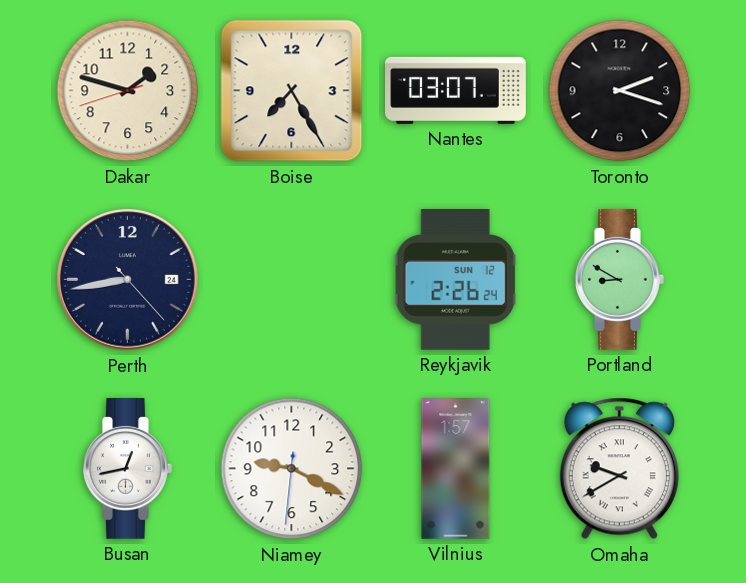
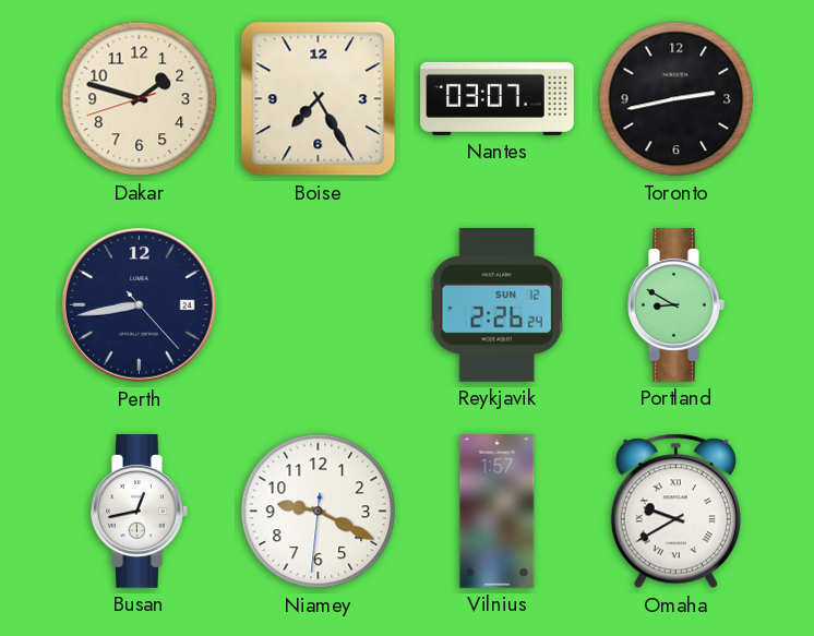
Toronto: 2:18 -> 2:43
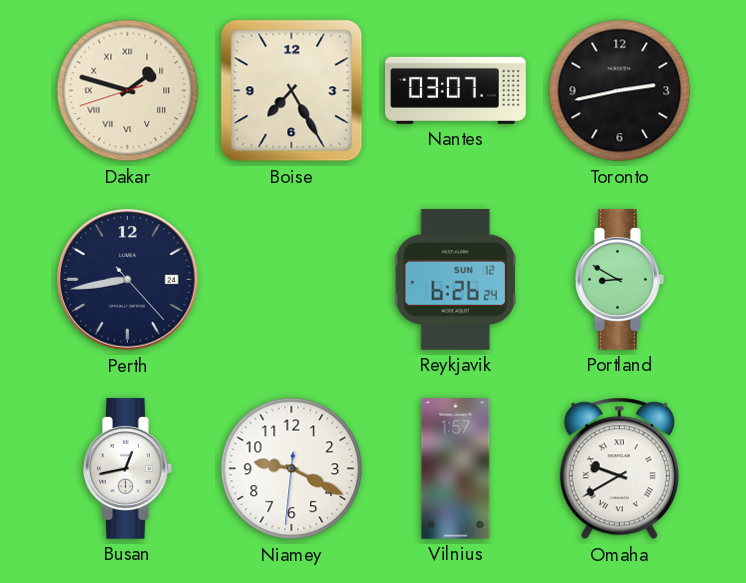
Dakar numerals: Arabic -> Roman
Reykjavik: 2:26 -> 6:26
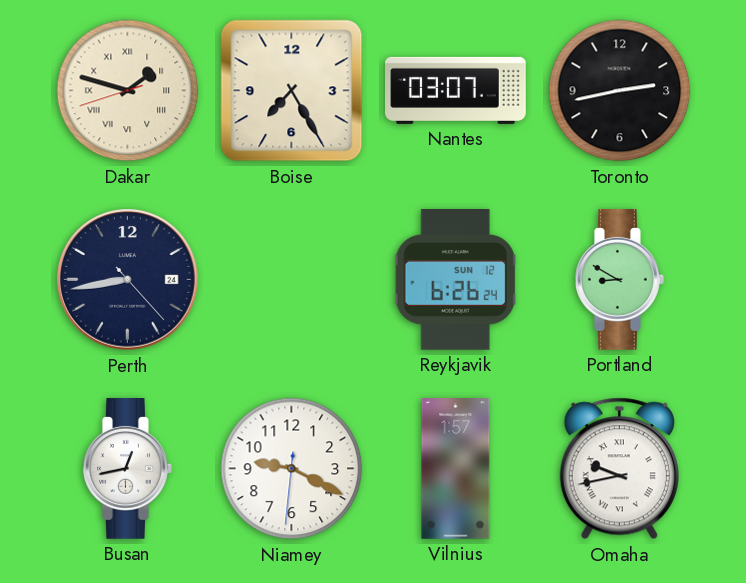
Omaha: 9:40 -> 9:43
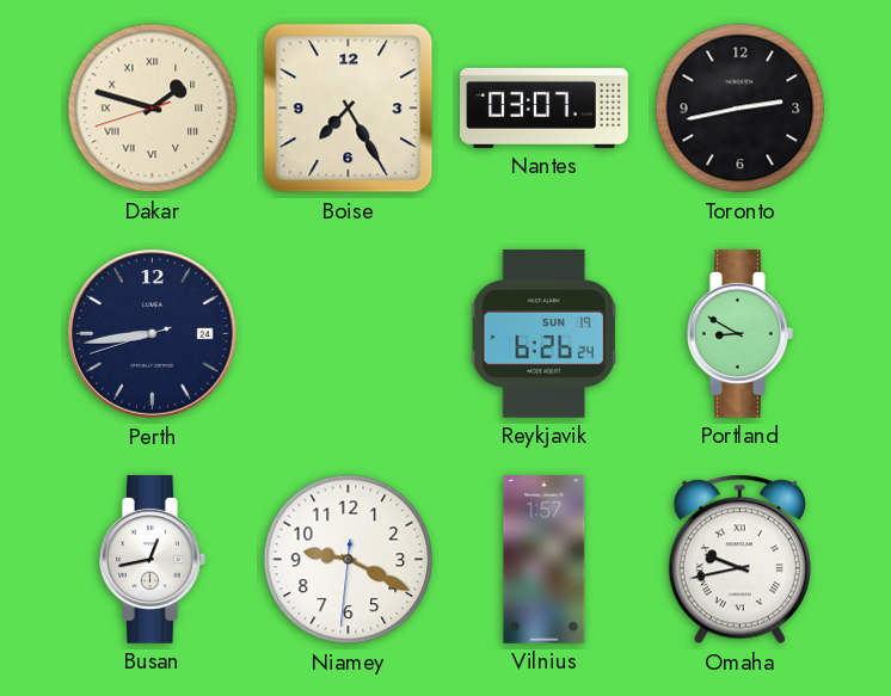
Perth: 8:43:23 -> 8:43:42
Reykjavik date: SUN 12 -> SUN 19
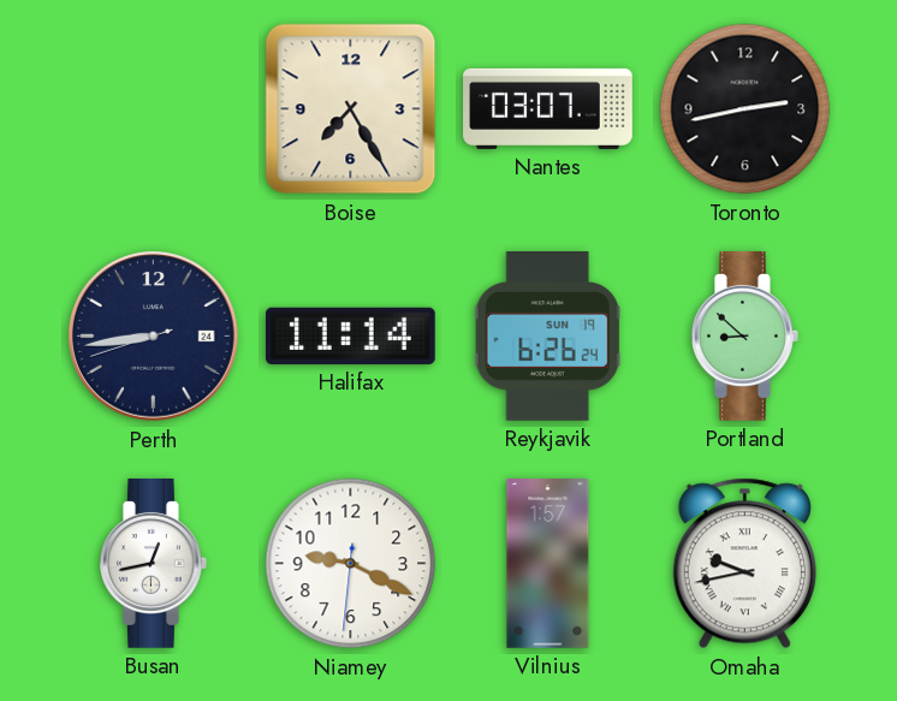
Dakar: 1:47 -> none
Halifax: none -> 11:14
Portland: 8:50 -> 8:52
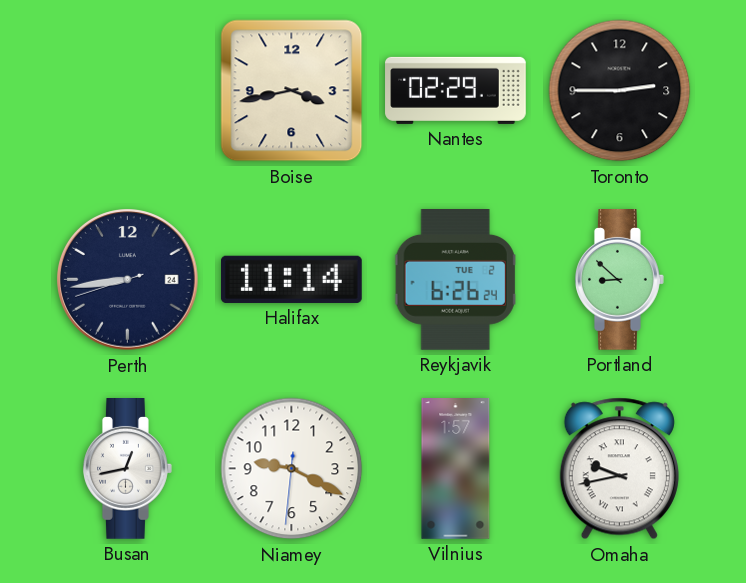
Boise: 7:25 -> 3:43
Nantes: 03:07 -> 02:29
Toronto: 2:43 -> 2:45
Reykjavik date: SUN 19 -> TUE 2
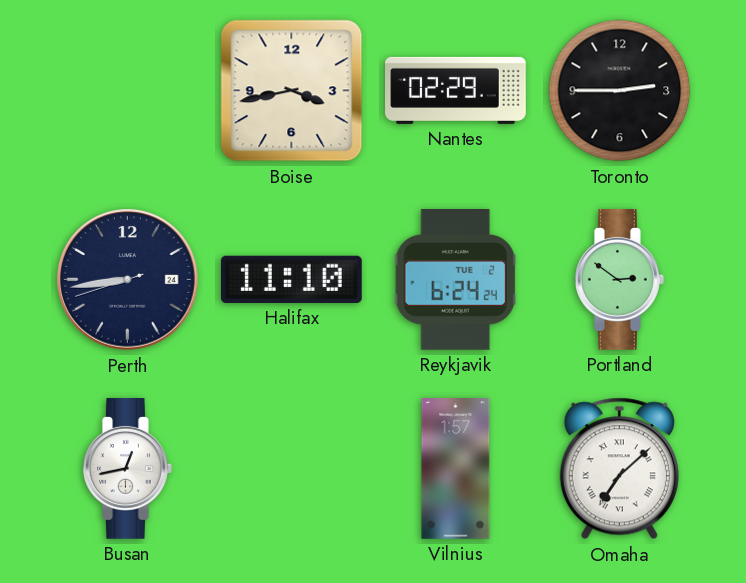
Halifax: 11:14 -> 11:10
Reykjavik: 6:26 -> 6:24
Portland: 8:52 -> 2:51
Niamey: 9:19 -> none
Omaha: 9:43 -> 7:08
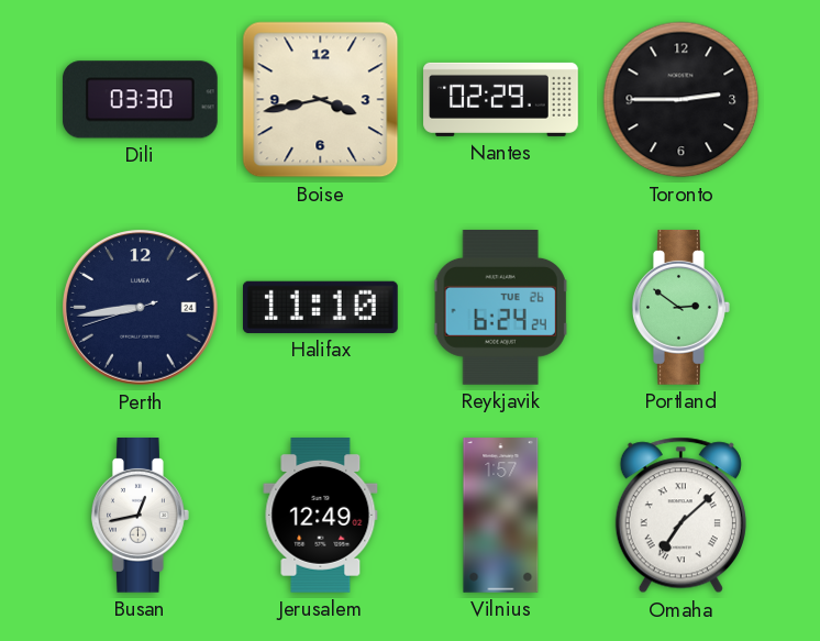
Dili: none -> 03:30
Reykjavik date: TUE 2 -> TUE 26
Jerusalem: none -> 12:49
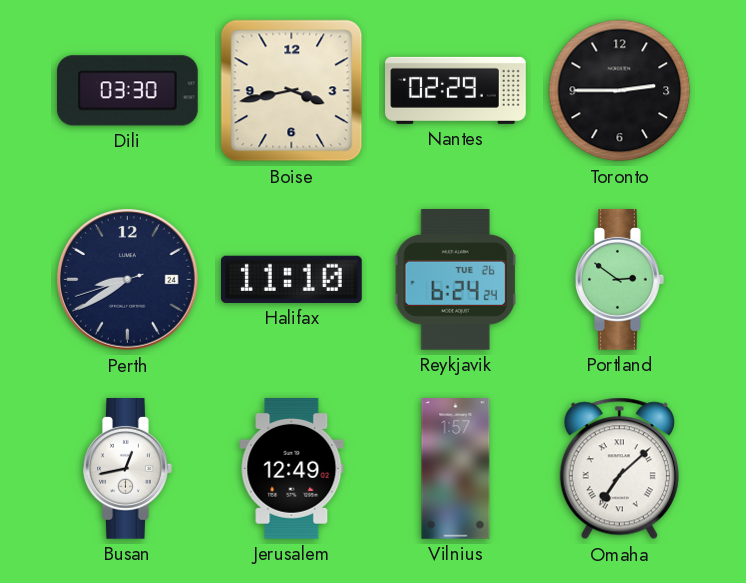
Perth: 8:43 -> 8:39
